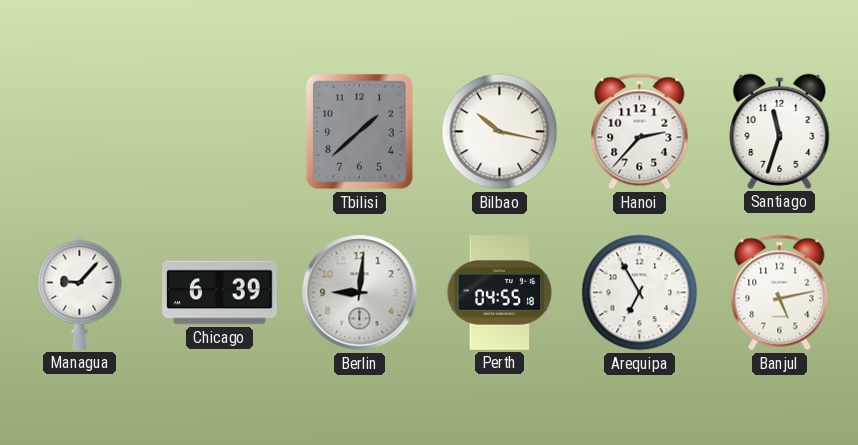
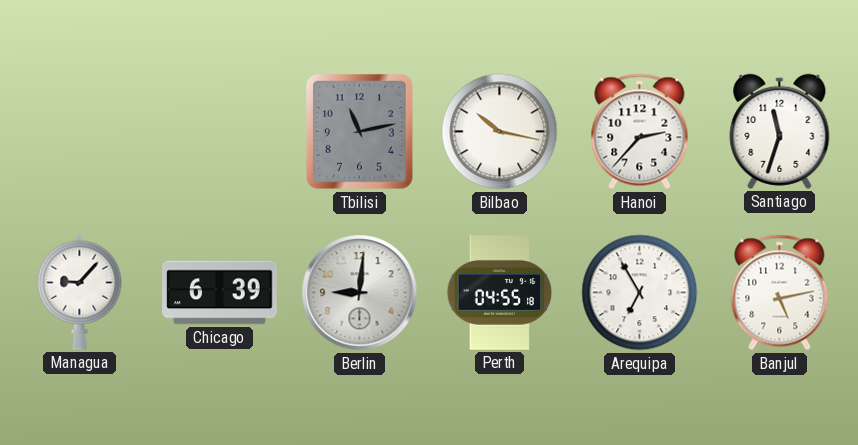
Tbilisi: 1:38 -> 11:13
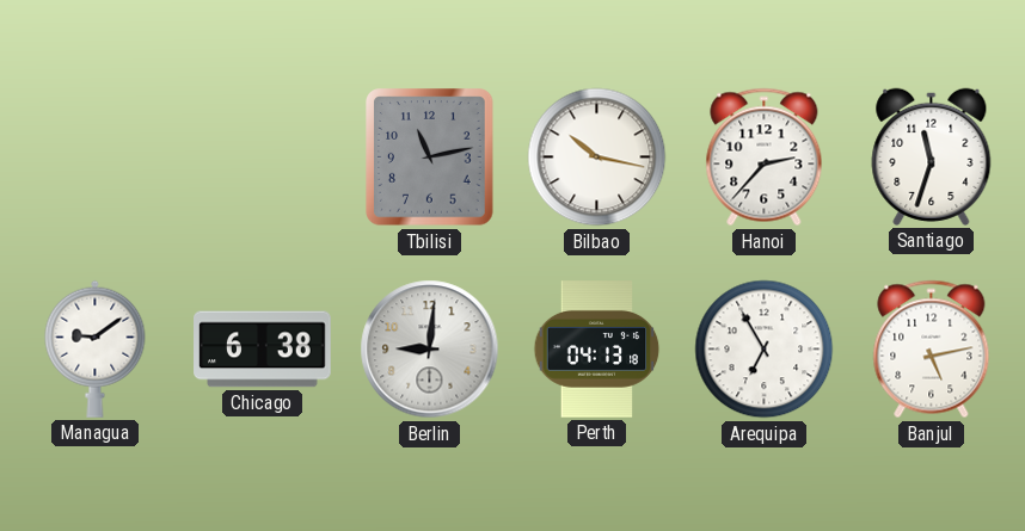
Managua: 9:07 -> 9:09
Chicago: 6:39 -> 6:38
Perth: 04:55 -> 04:13
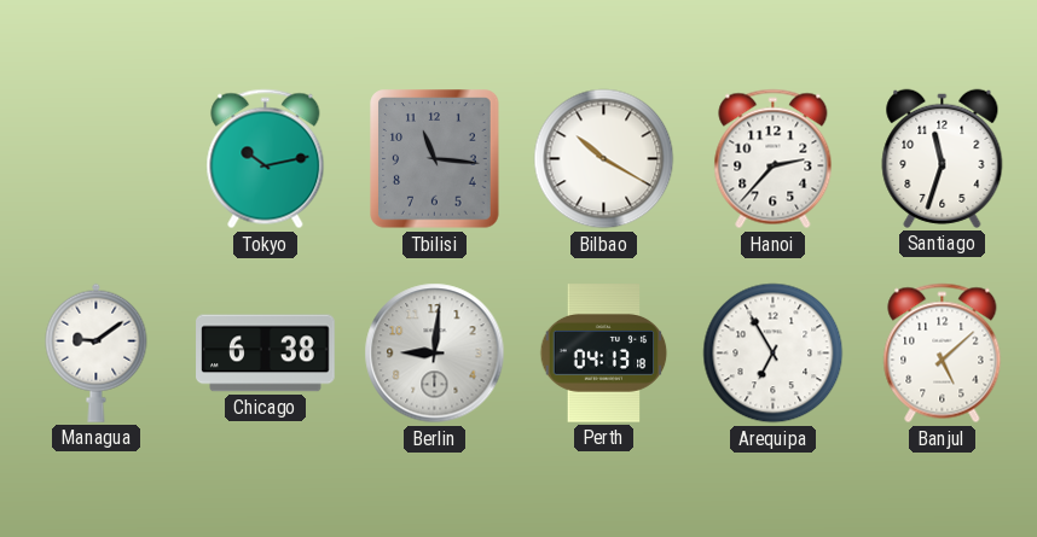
Tokyo: none -> 10:13
Tbilisi: 11:13 -> 11:16
Bilbao: 10:17 -> 10:20
Banjul: 5:13 -> 5:08
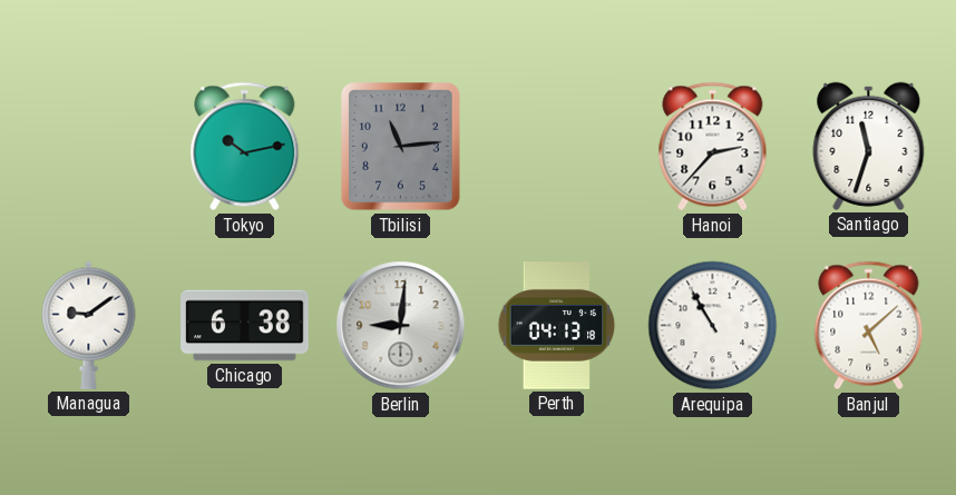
Tbilisi: 11:16 -> 11:14
Bilbao: 10:20 -> none
Arequipa: 6:55 -> 10:55
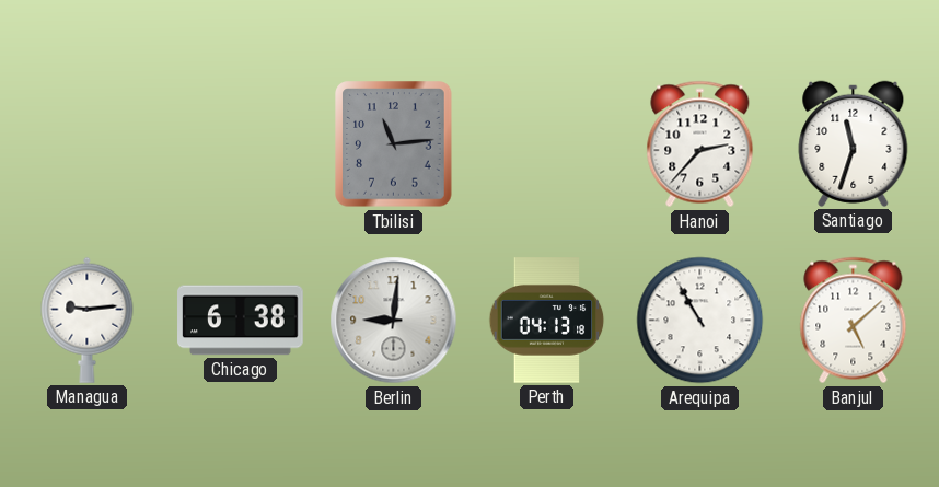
Tokyo: 10:13 -> none
Managua: 9:09 -> 9:14
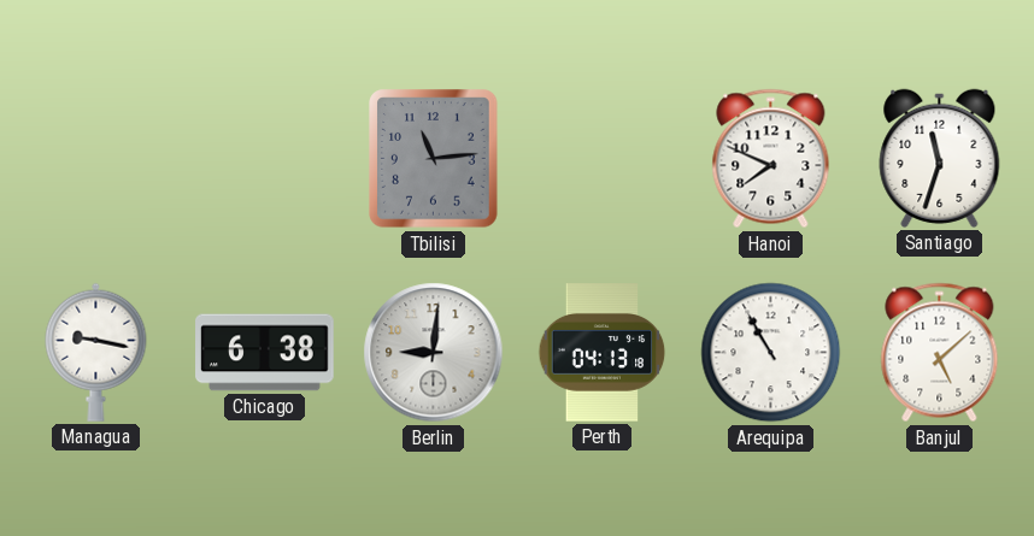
Hanoi: 2:37 -> 7:49
Managua: 9:14 -> 9:17
